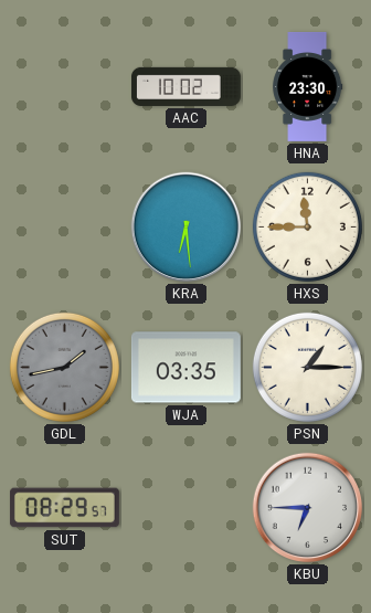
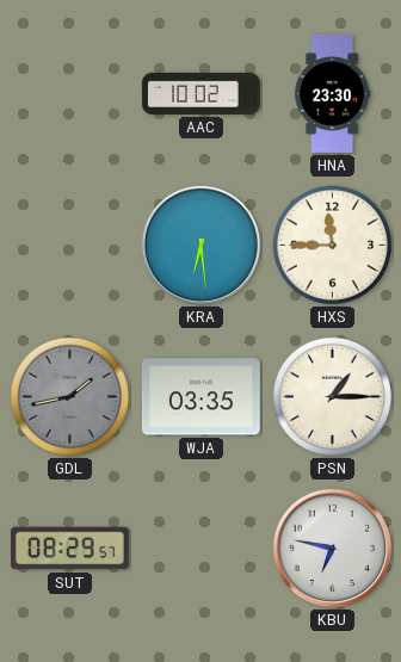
KBU: 6:45 -> 6:47
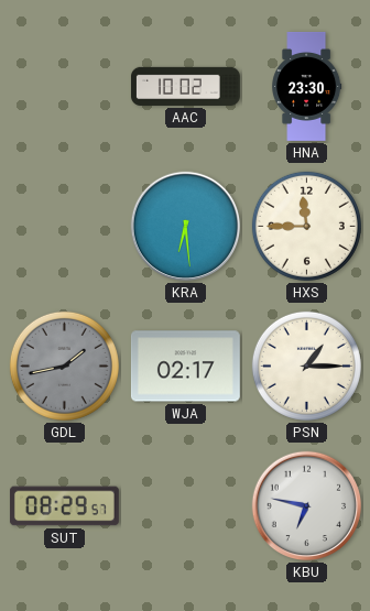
WJA: 03:35 -> 02:17
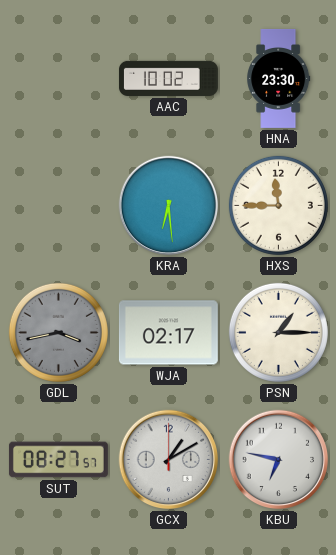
GDL: 1:43 -> 3:43
SUT: 08:29 -> 08:27
GCX: none -> 1:10
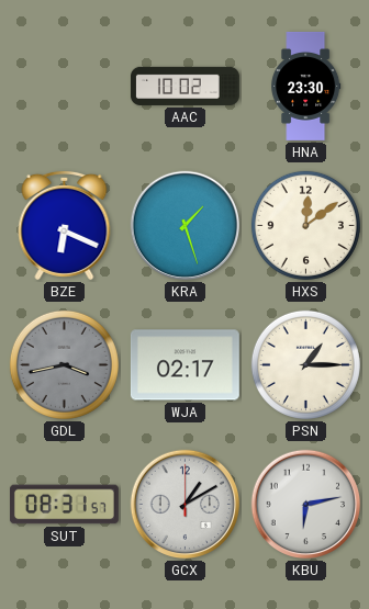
BZE: none -> 6:19
KRA: 6:29 -> 1:27
HXS: 11:45 -> 12:09
SUT: 08:27 -> 08:31
KBU: 6:47 -> 6:13
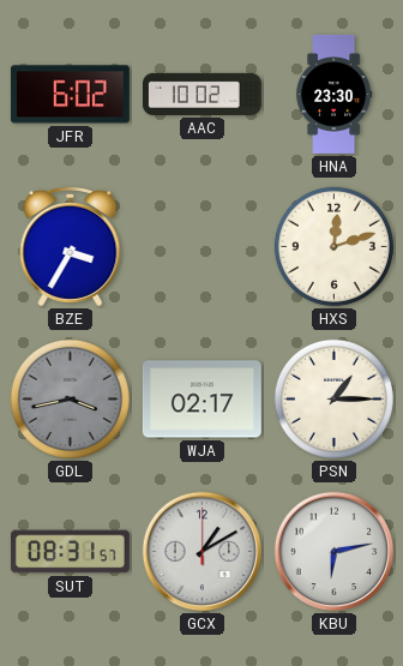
JFR: none -> 6:02
BZE: 6:19 -> 3:35
KRA: 1:27 -> none
HXS: 12:09 -> 12:12
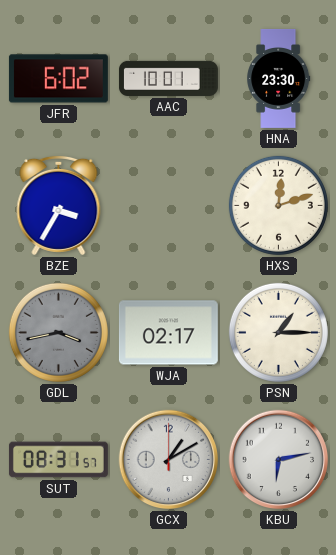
AAC: 10:02 -> 10:01
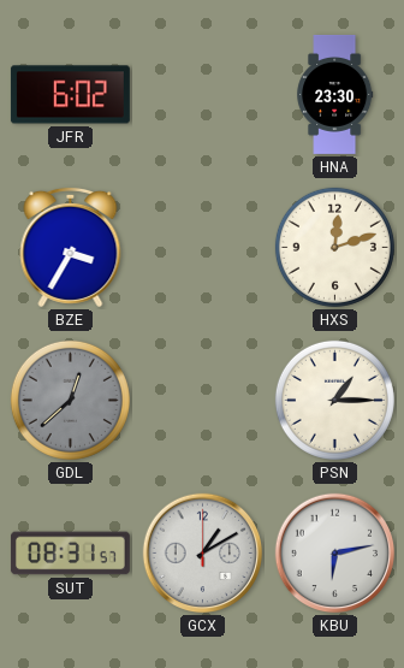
AAC: 10:01 -> none
GDL: 3:43 -> 12:38
WJA: 02:17 -> none
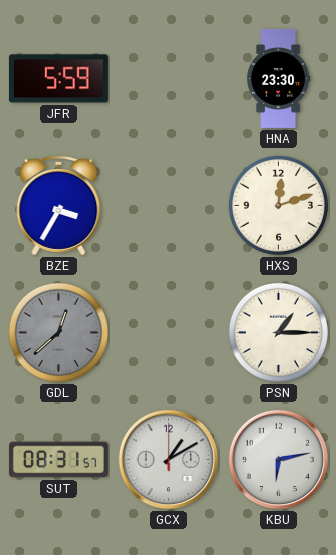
JFR: 6:02 -> 5:59
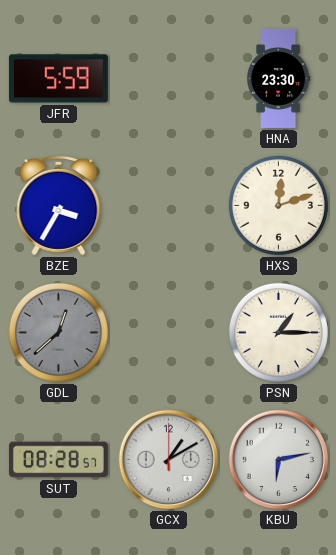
SUT: 08:31 -> 08:28
